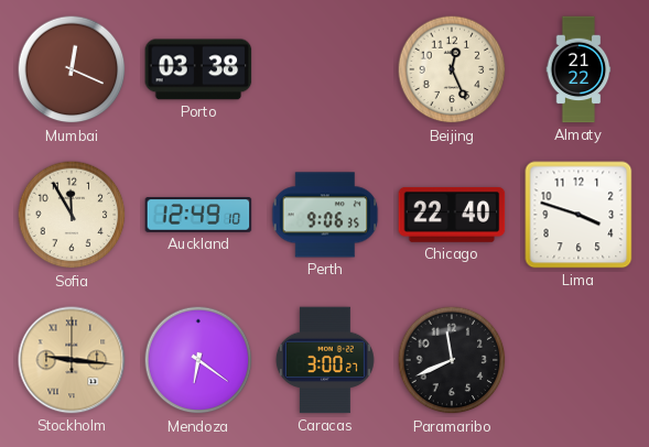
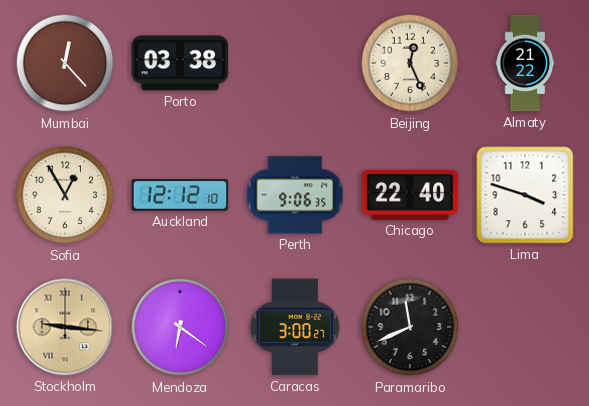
Mumbai: 12:19 -> 12:23
Sofia: 11:55 -> 12:55
Auckland: 12:49 -> 12:12
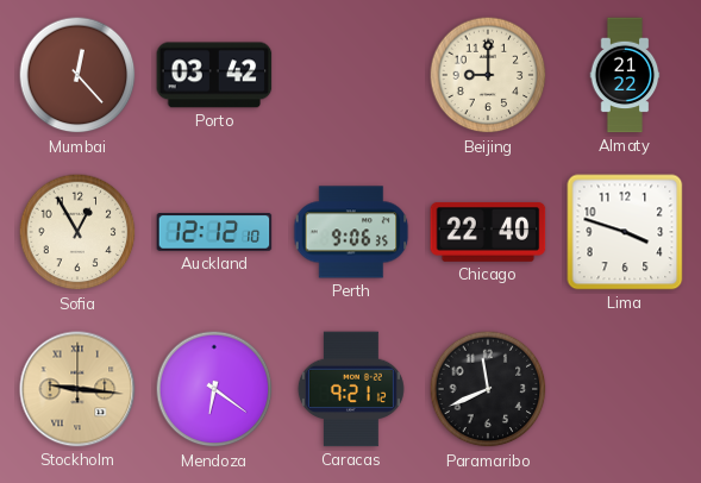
Porto: 03:38 -> 03:42
Beijing: 12:26 -> 9:00
Caracas: 3:00 -> 9:21
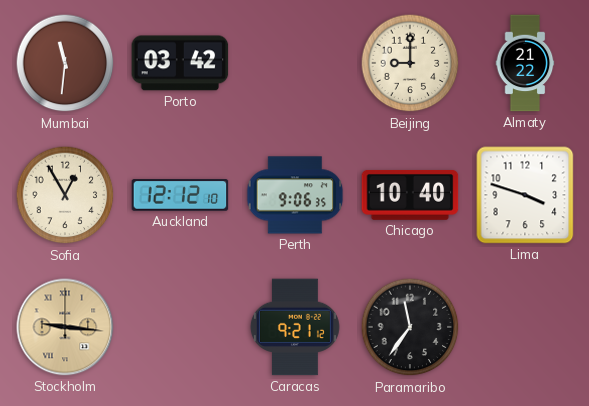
Mumbai: 12:23 -> 11:31
Chicago: 22:40 -> 10:40
Mendoza: 6:21 -> none
Paramaribo: 11:41 -> 11:36
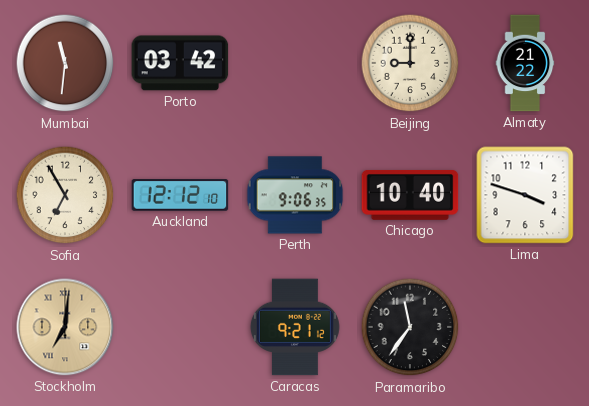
Sofia: 12:55 -> 6:55
Stockholm: 9:16 -> 7:01
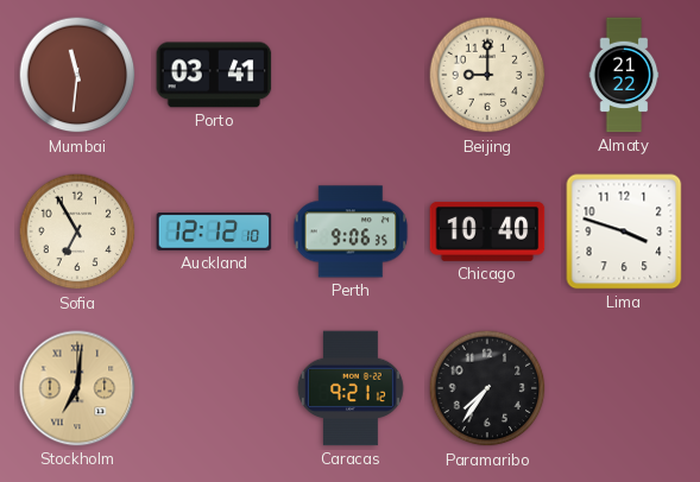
Porto: 03:42 -> 03:41
Paramaribo: 11:36 -> 7:36
